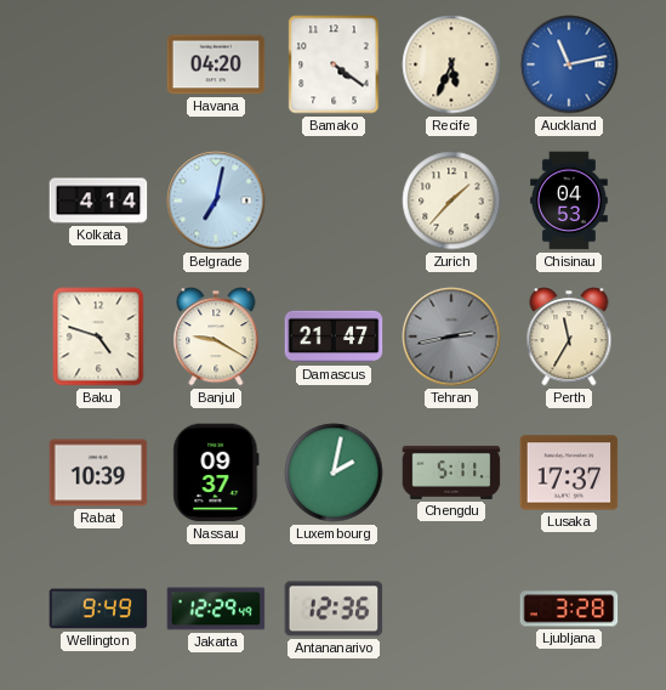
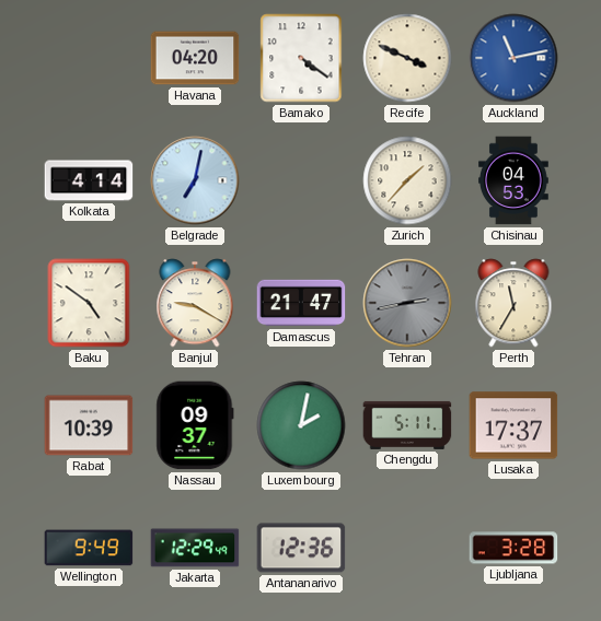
Recife: 5:34 -> 3:49
Baku: 4:48 -> 4:51
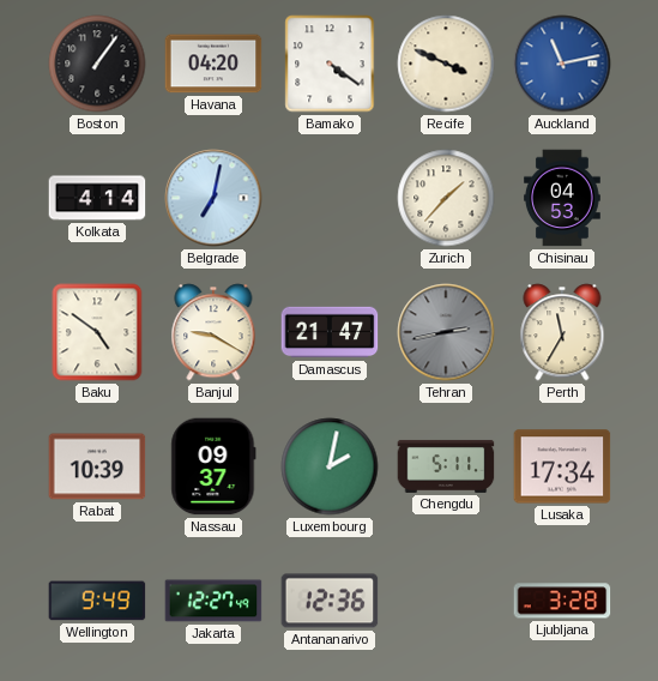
Boston: none -> 1:06
Lusaka: 17:37 -> 17:34
Jakarta: 12:29 -> 12:27
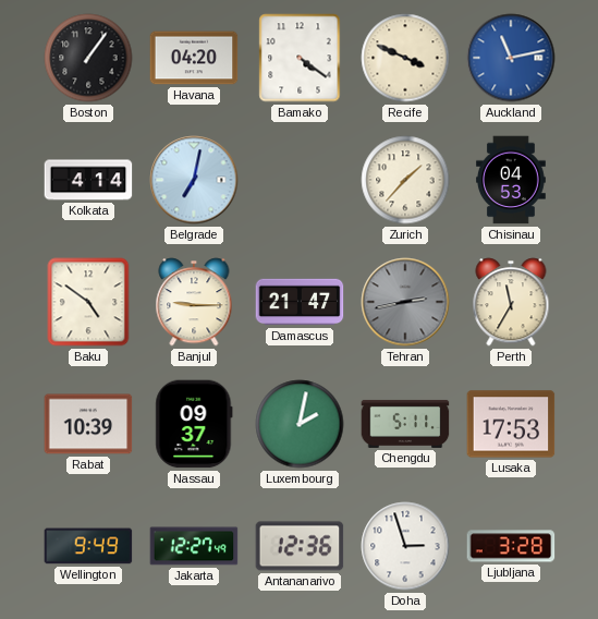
Banjul: 9:20 -> 9:15
Lusaka: 17:34 -> 17:53
Doha: none -> 2:57
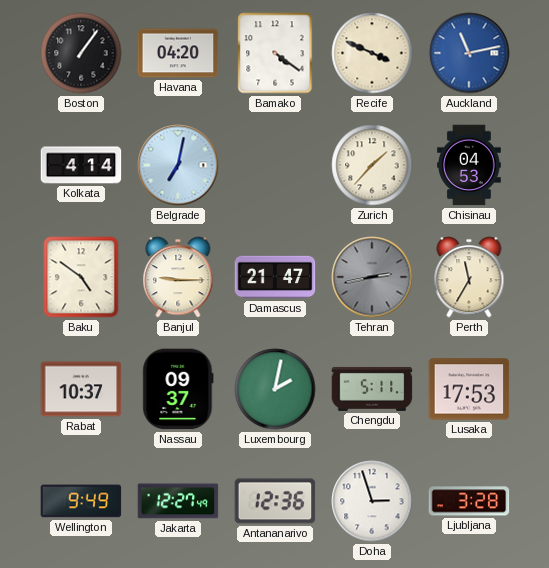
Rabat: 10:39 -> 10:37
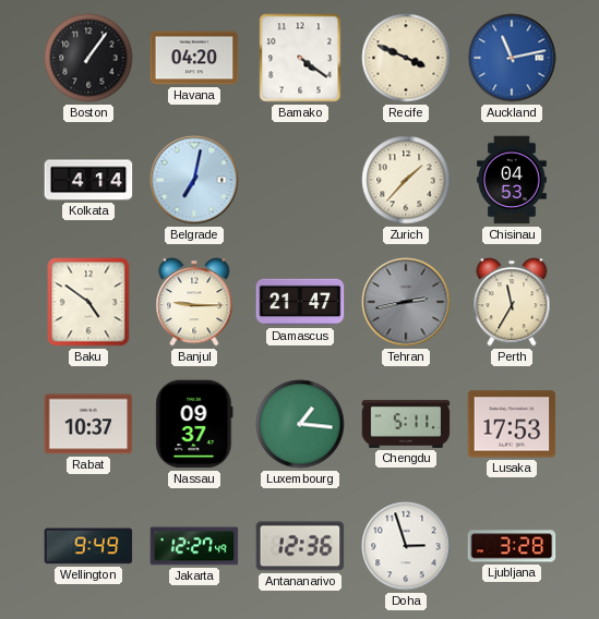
Luxembourg: 2:02 -> 1:16
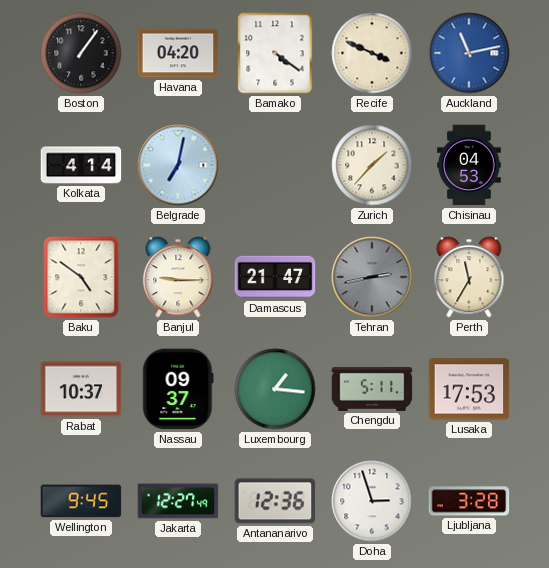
Wellington: 9:49 -> 9:45
